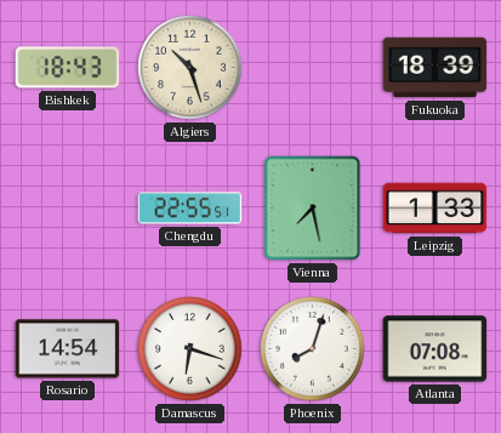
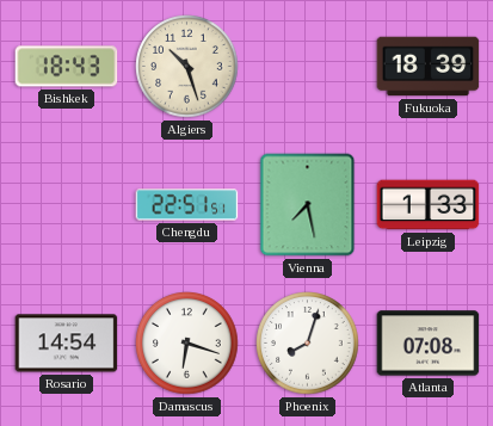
Chengdu: 22:55 -> 22:51
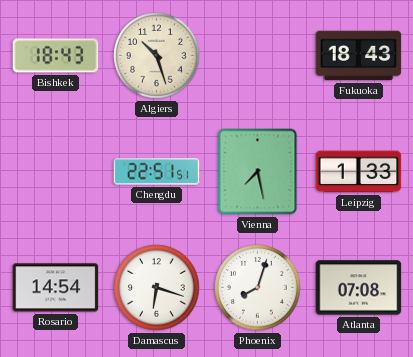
Fukuoka: 18:39 -> 18:43
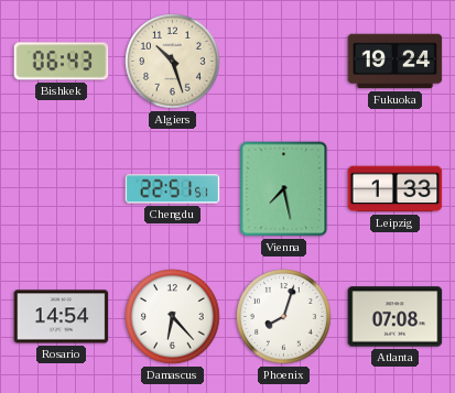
Bishkek: 18:43 -> 06:43
Fukuoka: 18:43 -> 19:24
Damascus: 6:18 -> 6:23
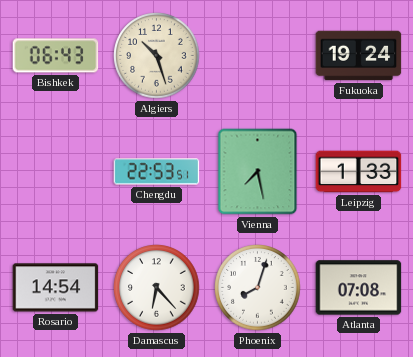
Chengdu: 22:51 -> 22:53
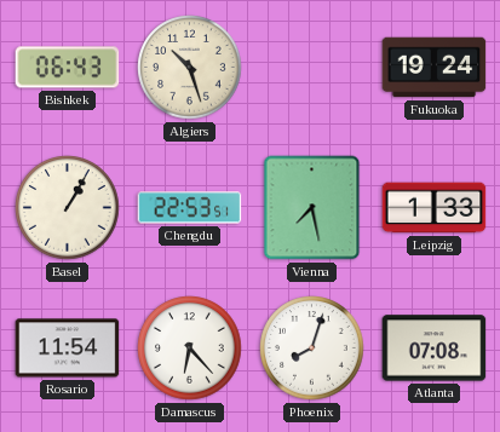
Basel: none -> 1:05
Rosario: 14:54 -> 11:54
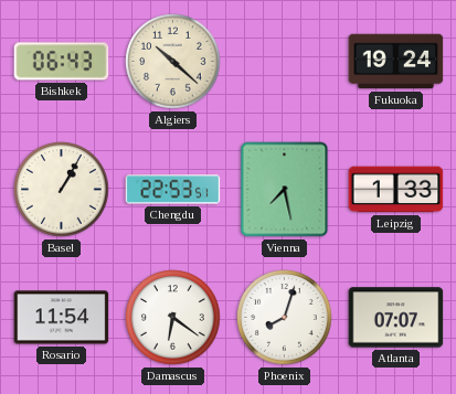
Algiers: 10:27 -> 10:22
Damascus: 6:23 -> 6:21
Atlanta: 07:08 -> 07:07
